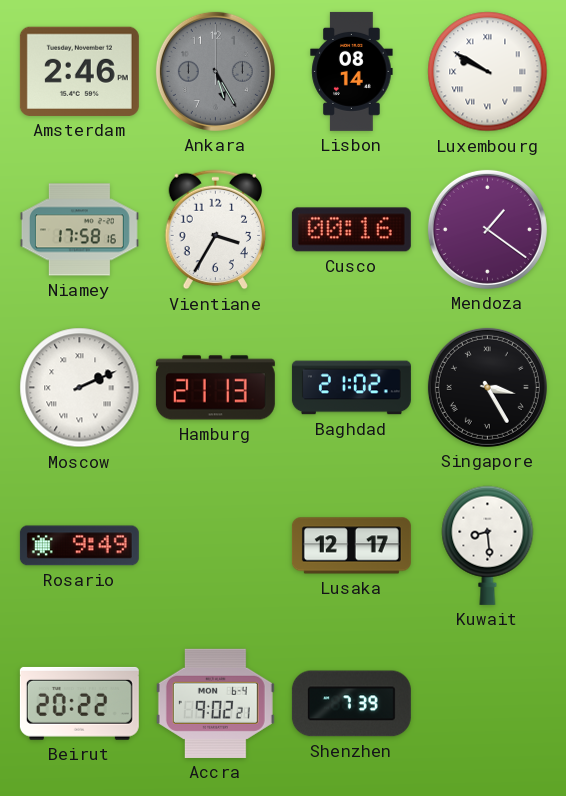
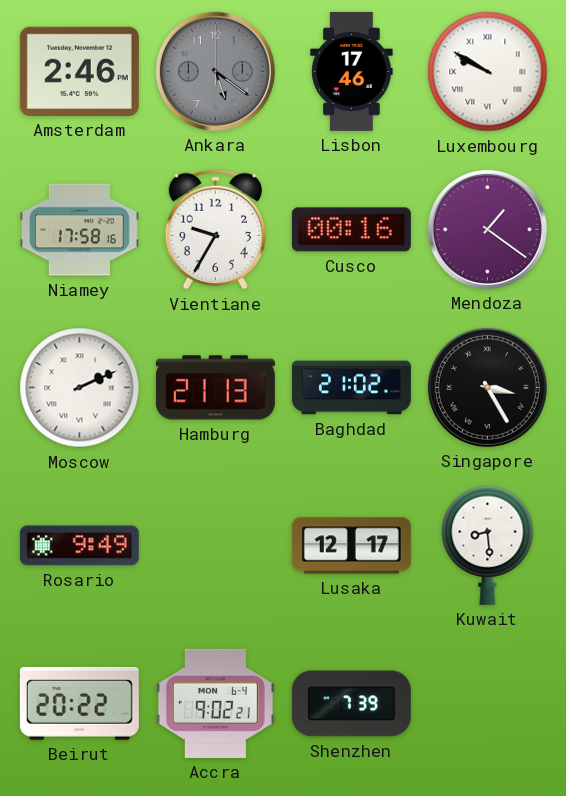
Ankara: 5:25 -> 5:21
Lisbon: 08:14 -> 17:46
Vientiane: 3:35 -> 9:35
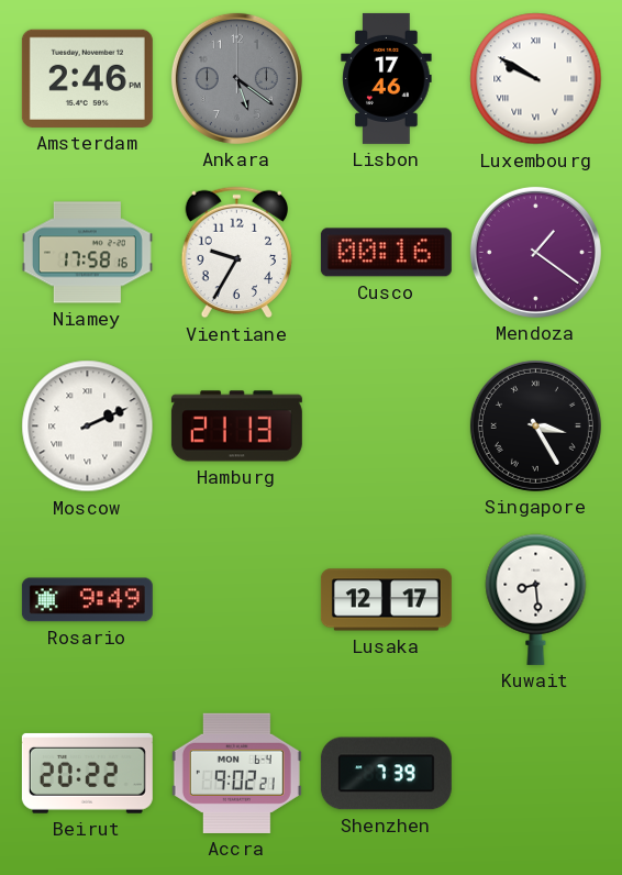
Baghdad: 21:02 -> none
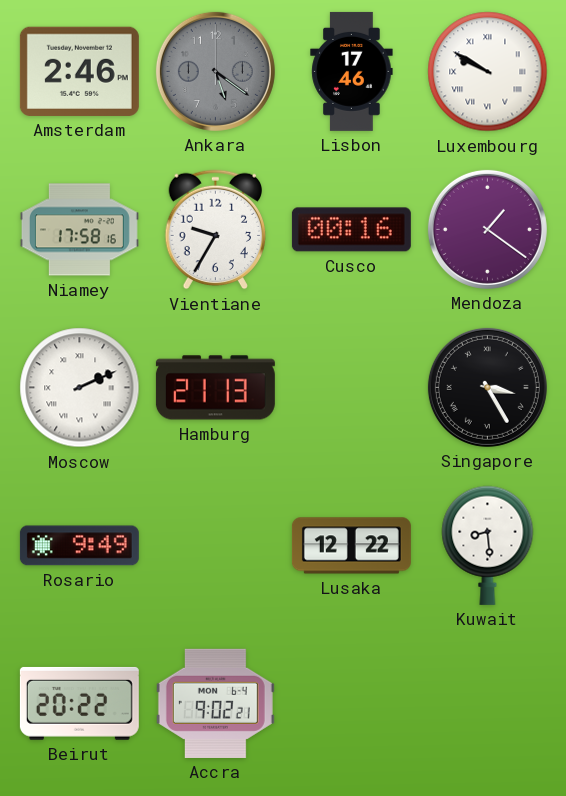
Lusaka: 12:17 -> 12:22
Shenzhen: 7:39 -> none
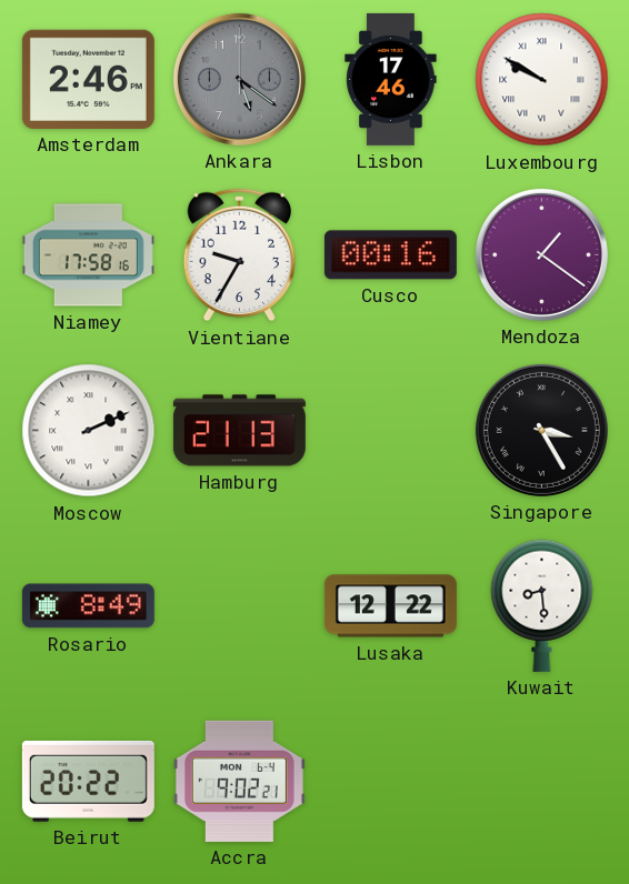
Rosario: 9:49 -> 8:49
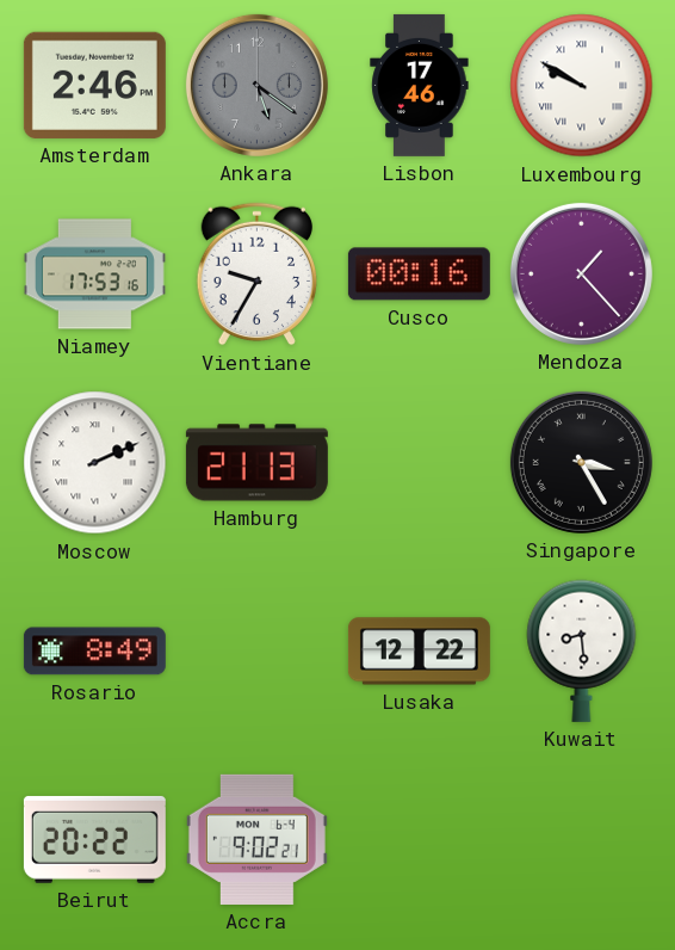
Niamey: 17:58 -> 17:53
Mendoza: 1:21 -> 1:23
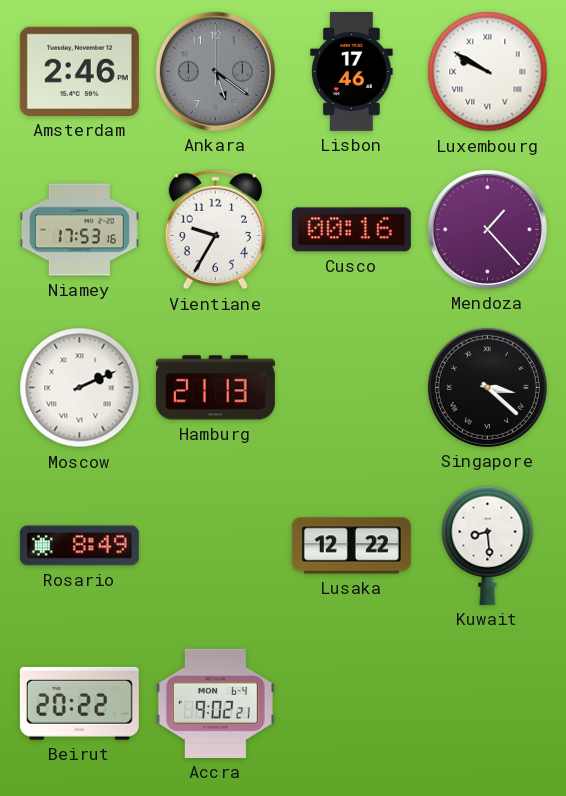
Singapore: 3:25 -> 3:22
